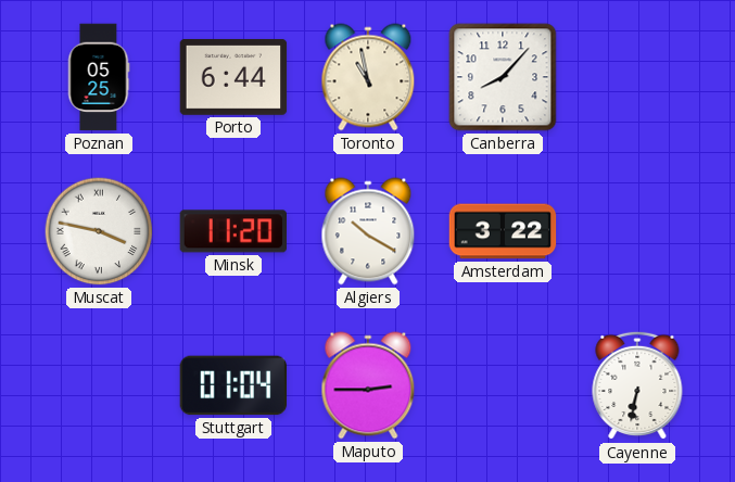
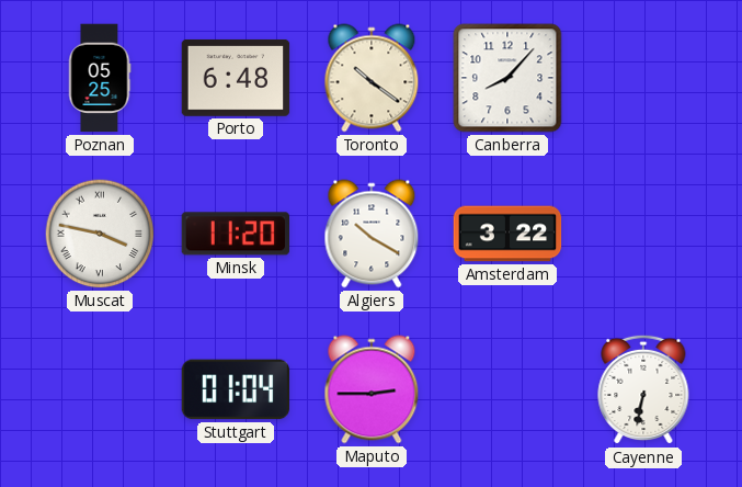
Porto: 6:44 -> 6:48
Toronto: 10:58 -> 10:21
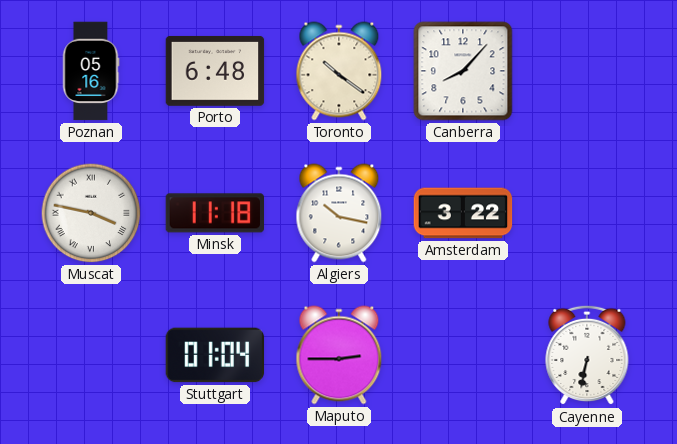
Poznan: 05:25 -> 05:16
Minsk: 11:20 -> 11:18
Algiers: 10:20 -> 10:17
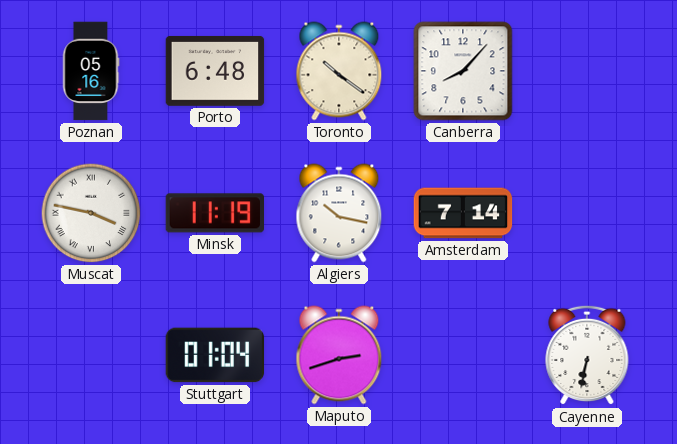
Minsk: 11:18 -> 11:19
Amsterdam: 3:22 -> 7:14
Maputo: 2:45 -> 2:42
